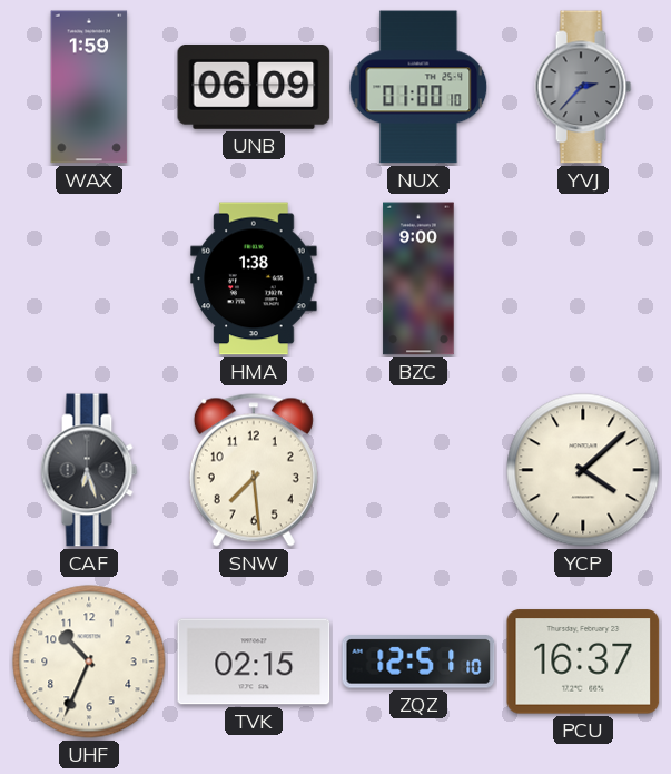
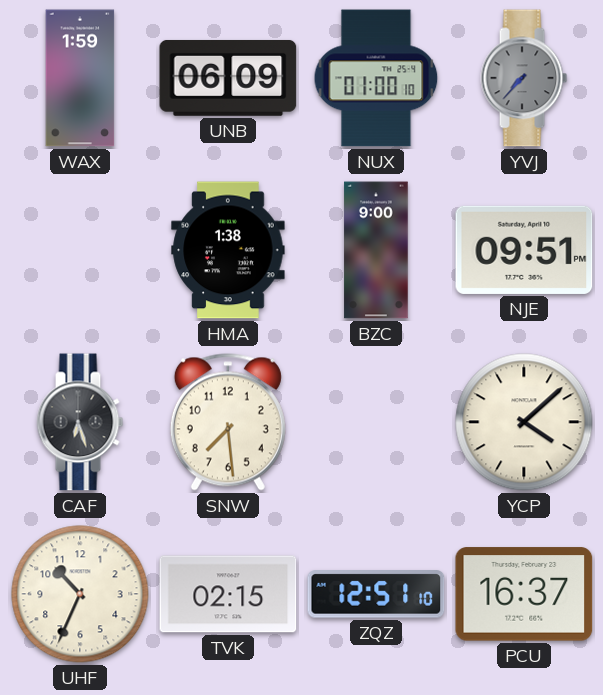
YVJ: 2:37 -> 7:37
NJE: none -> 09:51
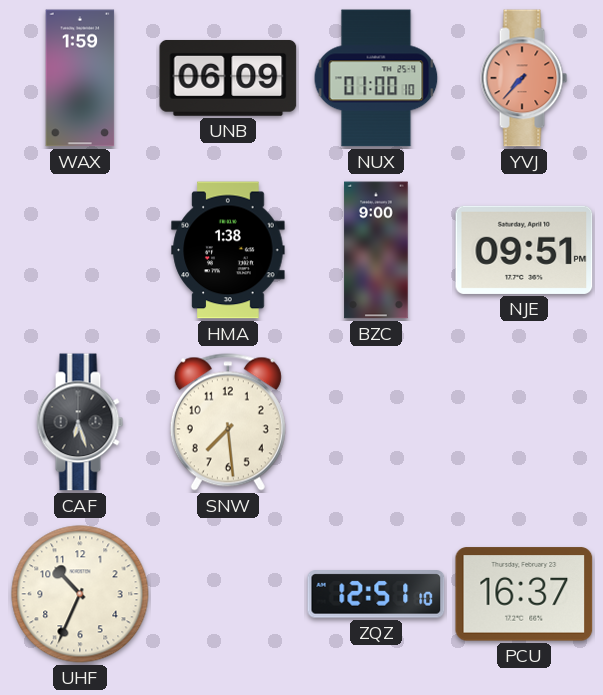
YVJ dial: grey -> salmon
YCP: 4:08 -> none
TVK: 02:15 -> none
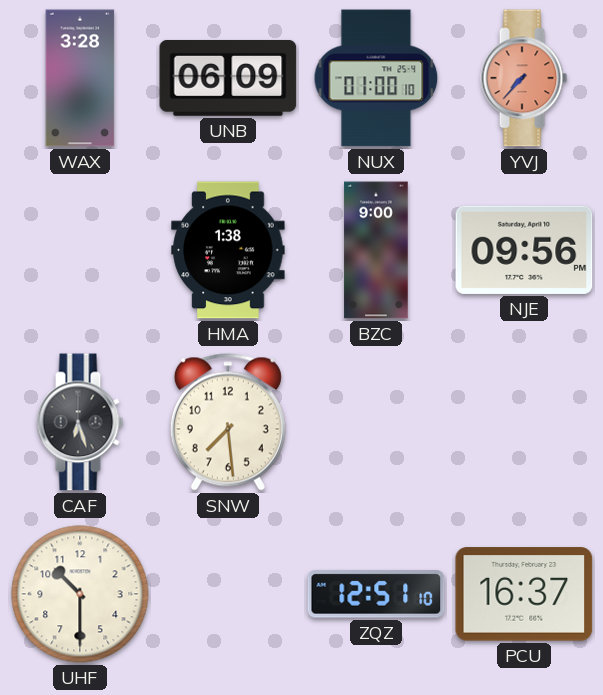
WAX: 1:59 -> 3:28
NJE: 09:51 -> 09:56
UHF: 10:34 -> 10:30
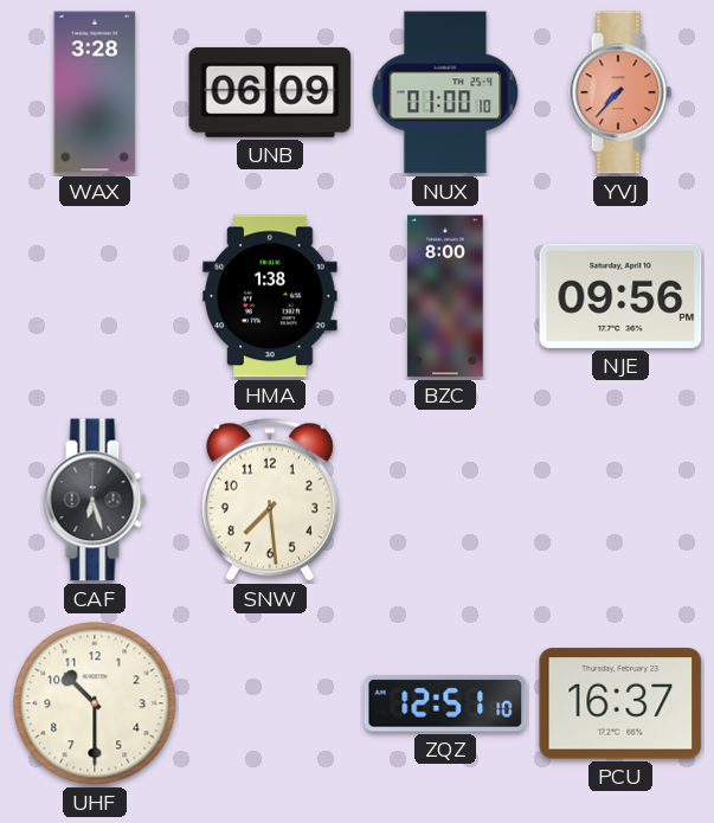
BZC: 9:00 -> 8:00
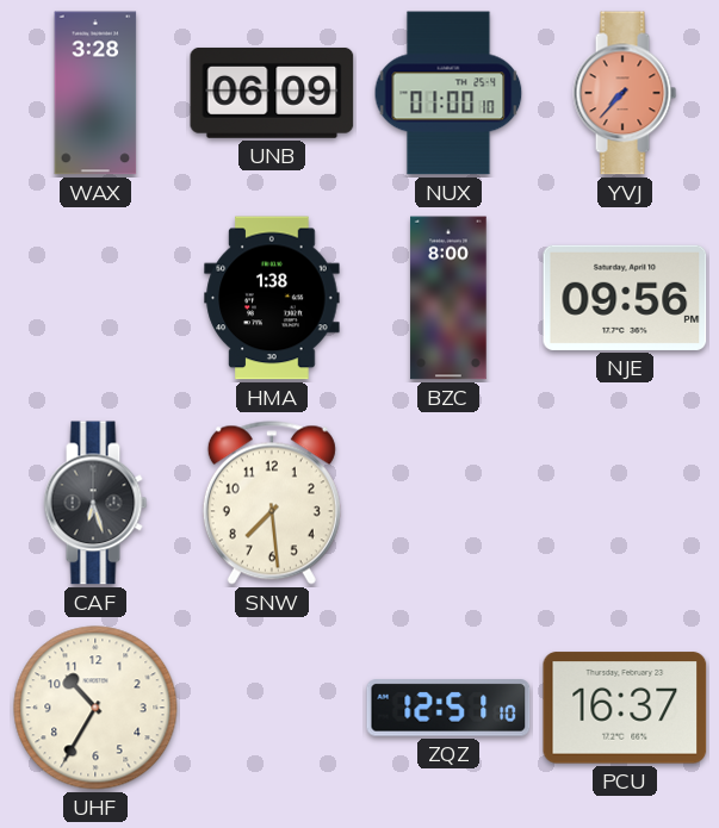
UHF: 10:30 -> 10:35
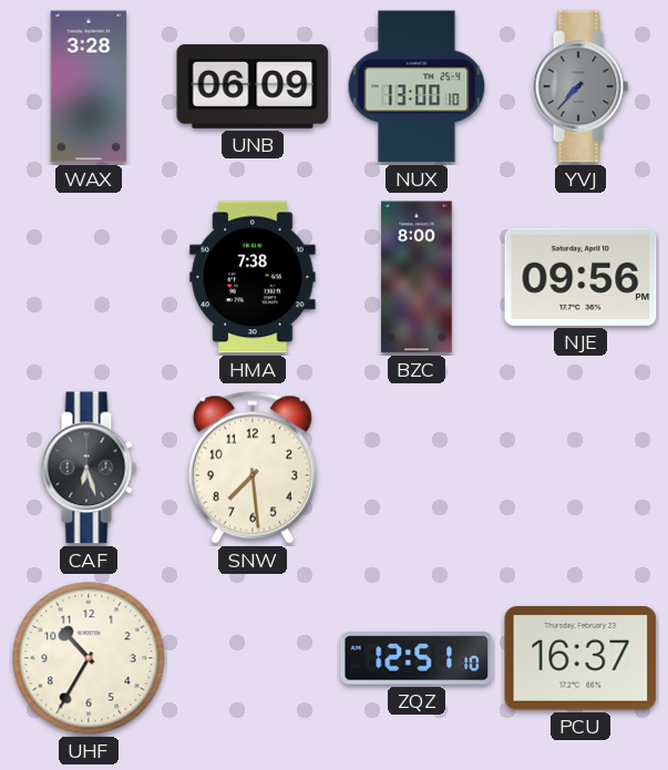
NUX: 01:00 -> 13:00
YVJ dial: salmon -> grey
HMA: 1:38 -> 7:38
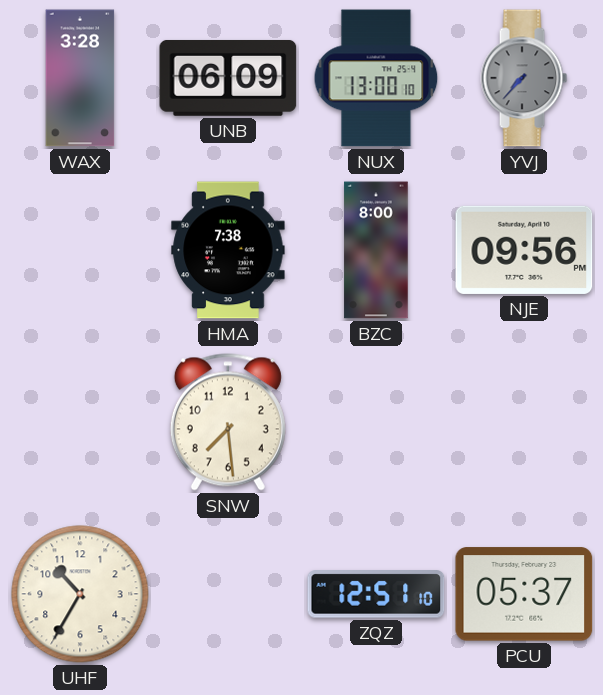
CAF: 6:27 -> none
PCU: 16:37 -> 05:37
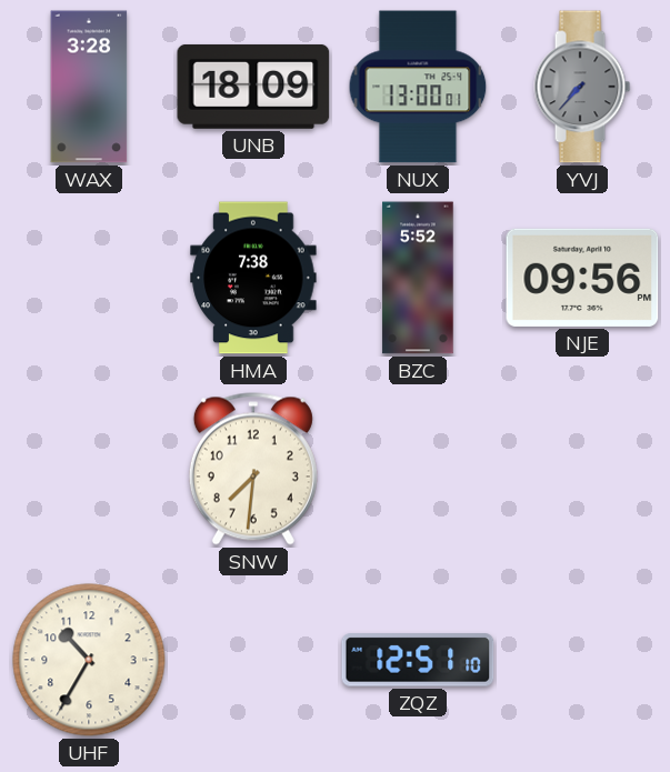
UNB: 06:09 -> 18:09
NUX: 13:00:10 -> 13:00:01
BZC: 8:00 -> 5:52
SNW: 7:29 -> 7:31
PCU: 05:37 -> none
